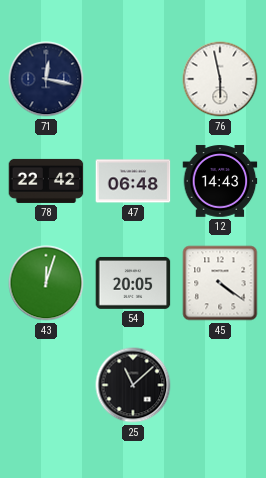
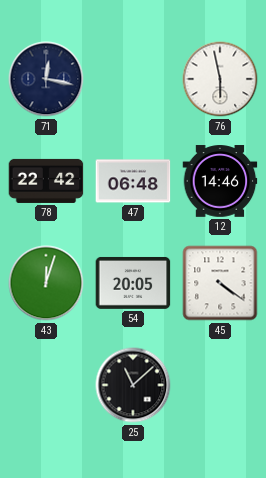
12: 14:43 -> 14:46
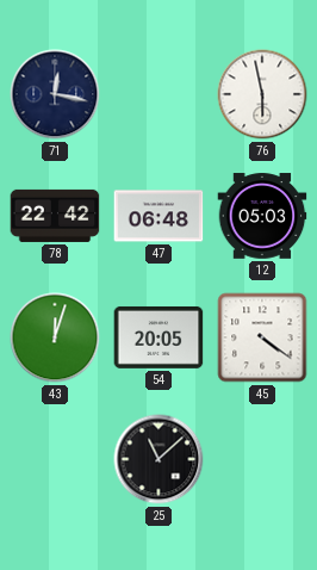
12: 14:46 -> 05:03
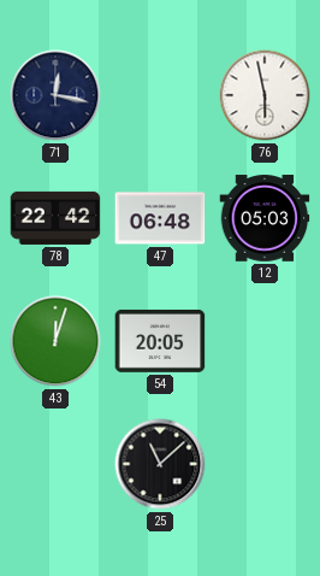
45: 4:21 -> none
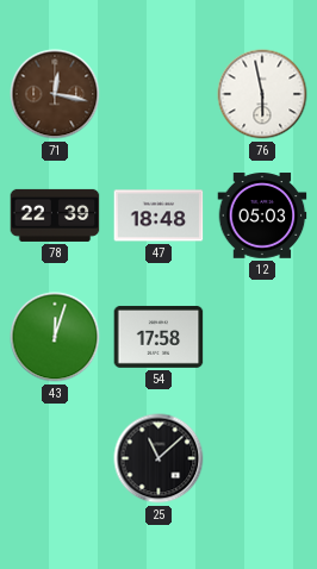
71 dial: navy -> brown
78: 22:42 -> 22:39
47: 06:48 -> 18:48
54: 20:05 -> 17:58
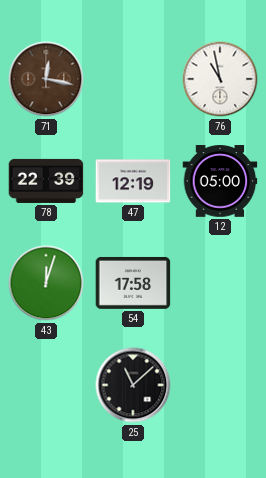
76: 5:58 -> 10:58
47: 18:48 -> 12:19
12: 05:03 -> 05:00
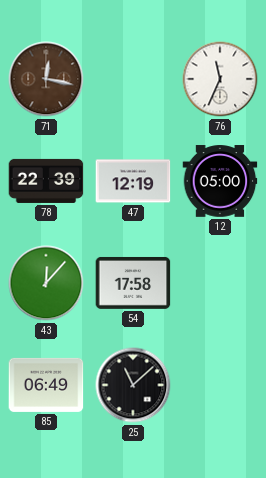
76: 10:58 -> 11:34
43: 12:03 -> 12:07
85: none -> 06:49
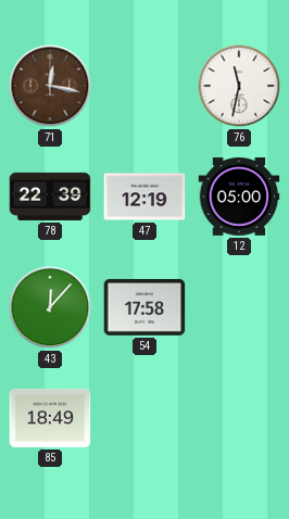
76: 11:34 -> 11:32
85: 06:49 -> 18:49
25: 11:08 -> none
